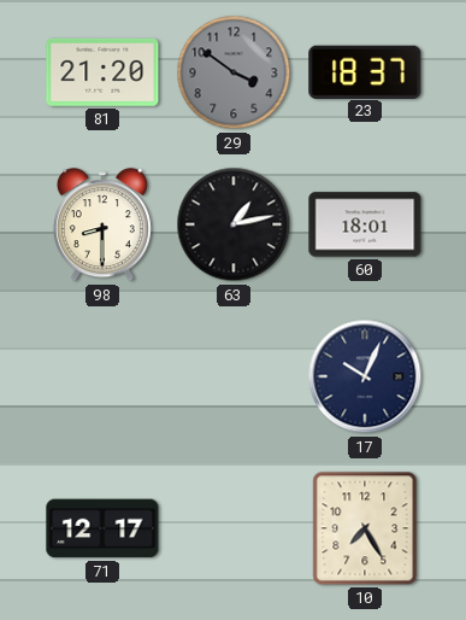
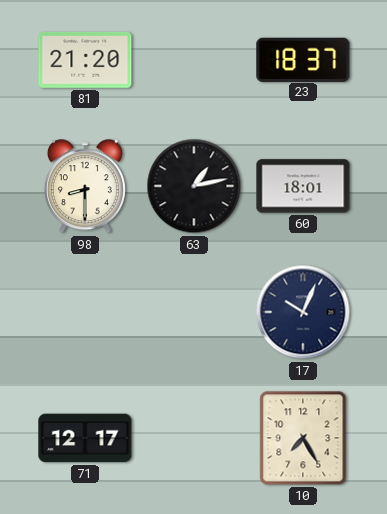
29: 3:51 -> none
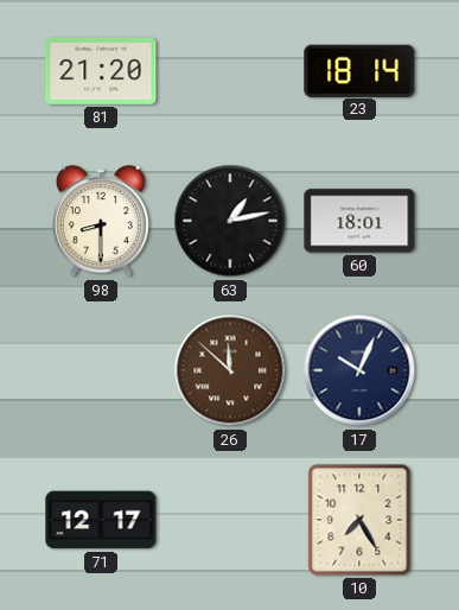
23: 18:37 -> 18:14
26: none -> 11:52
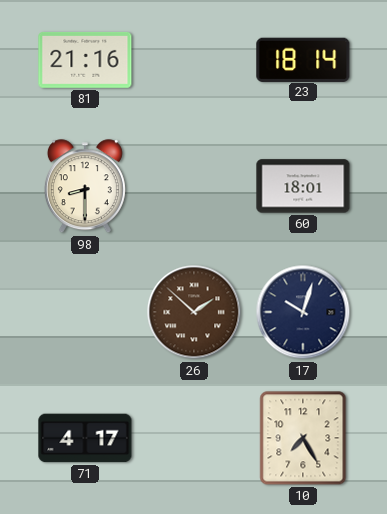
81: 21:20 -> 21:16
63: 1:13 -> none
26: 11:52 -> 1:52
17: 10:04 -> 10:03
71: 12:17 -> 4:17
